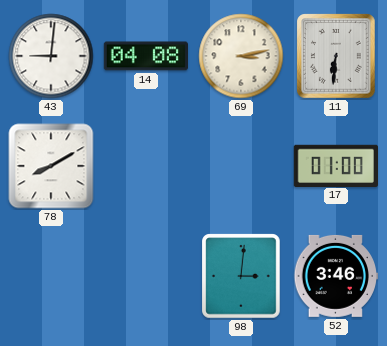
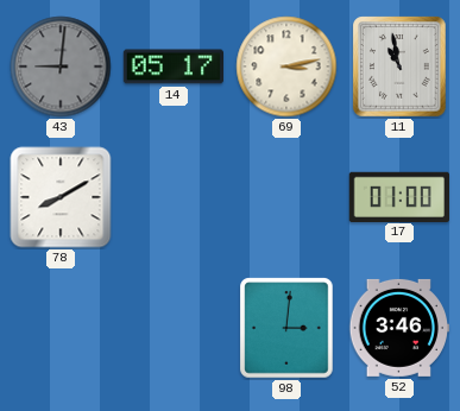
43 dial: white -> grey
14: 04:08 -> 05:17
11: 6:31 -> 10:58
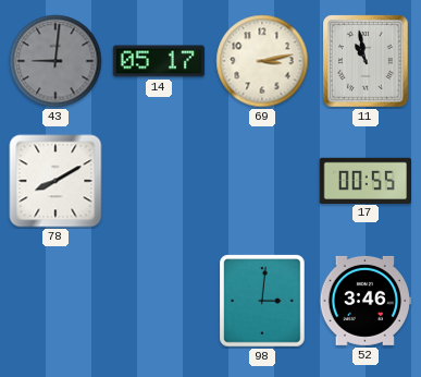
17: 01:00 -> 00:55
